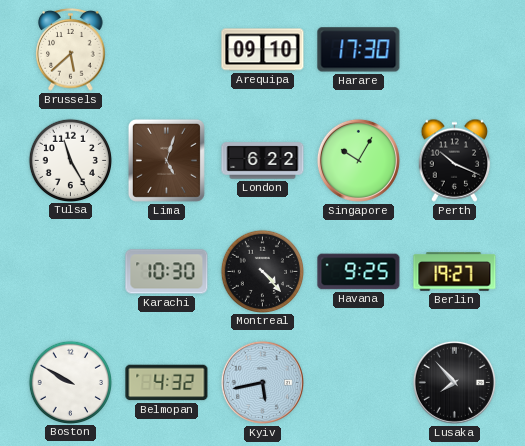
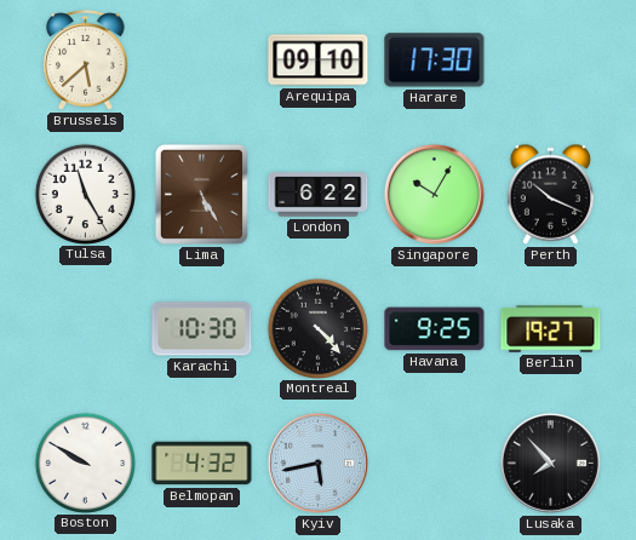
Lima: 5:03 -> 5:25
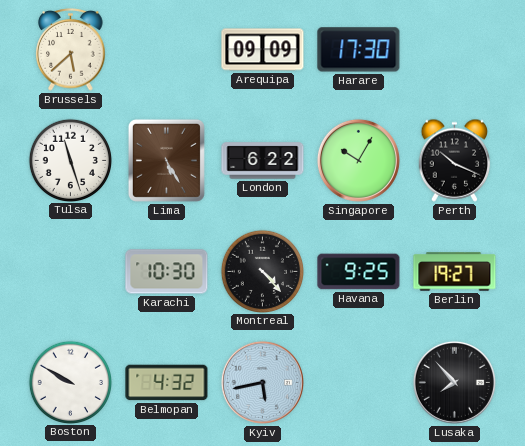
Arequipa: 09:10 -> 09:09
Tulsa: 11:25 -> 11:27
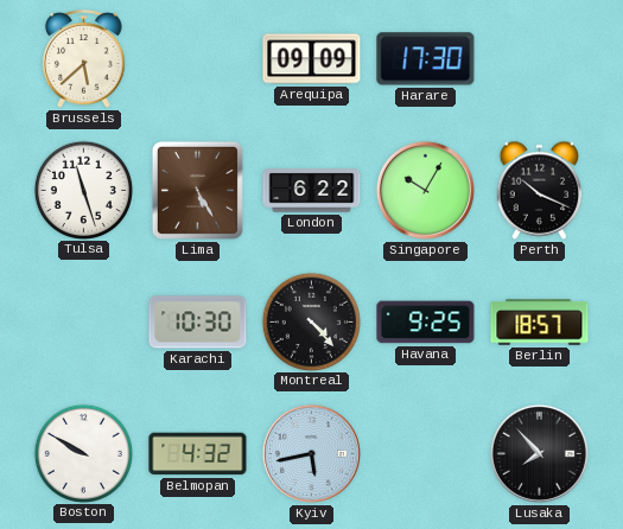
Berlin: 19:27 -> 18:57
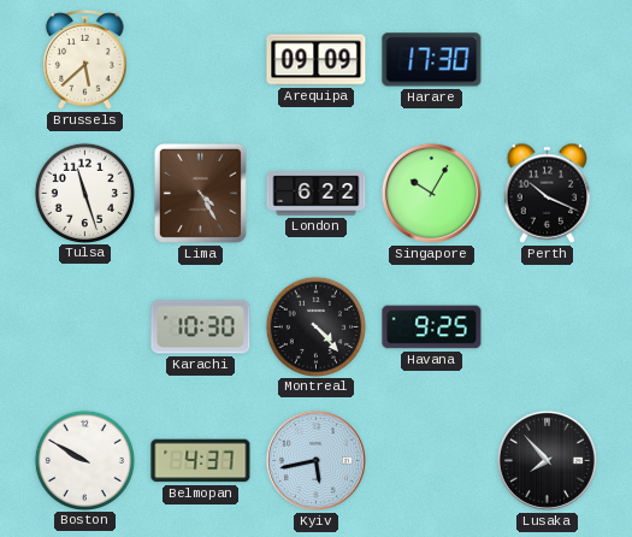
Lima: 5:25 -> 4:25
Berlin: 18:57 -> none
Belmopan: 4:32 -> 4:37
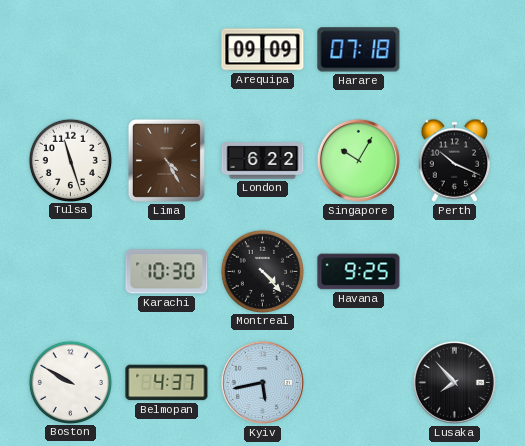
Brussels: 5:38 -> none
Harare: 17:30 -> 07:18
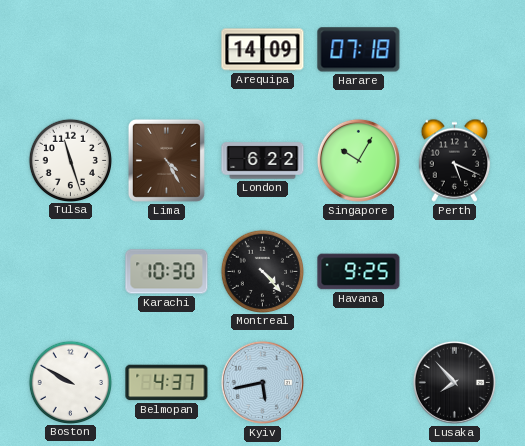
Arequipa: 09:09 -> 14:09
Perth: 10:19 -> 5:19
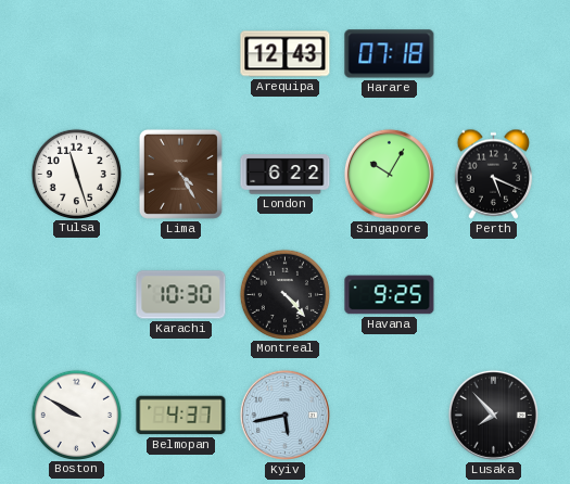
Arequipa: 14:09 -> 12:43
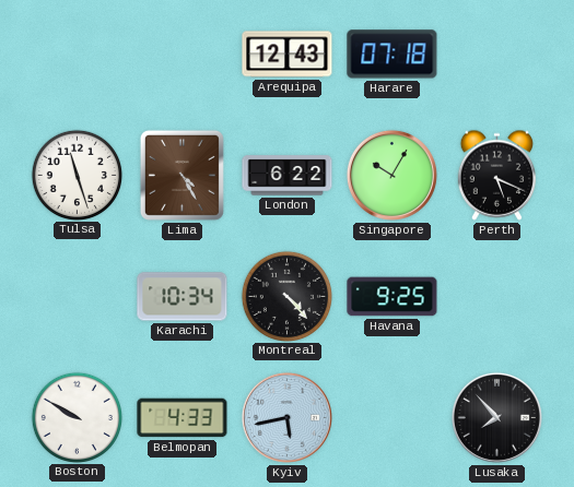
Karachi: 10:30 -> 10:34
Belmopan: 4:37 -> 4:33
